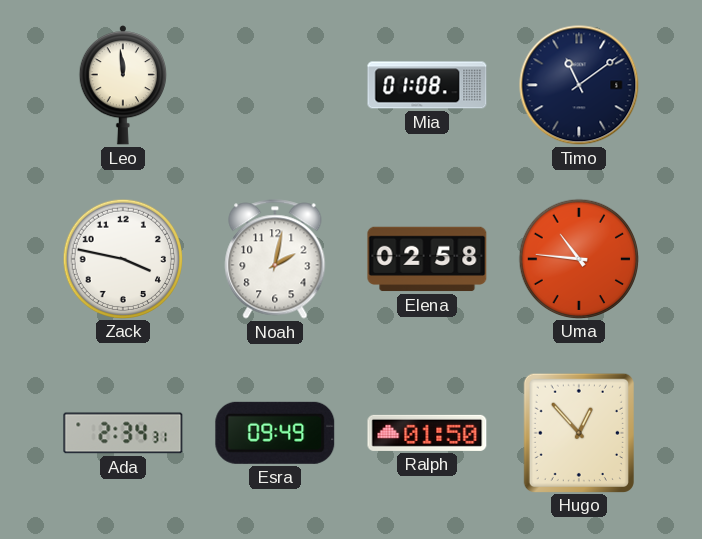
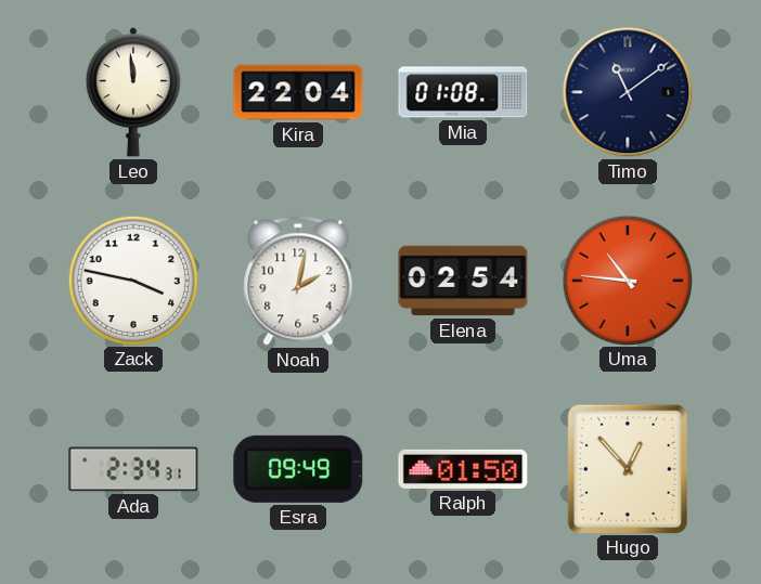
Kira: none -> 22:04
Elena: 02:58 -> 02:54
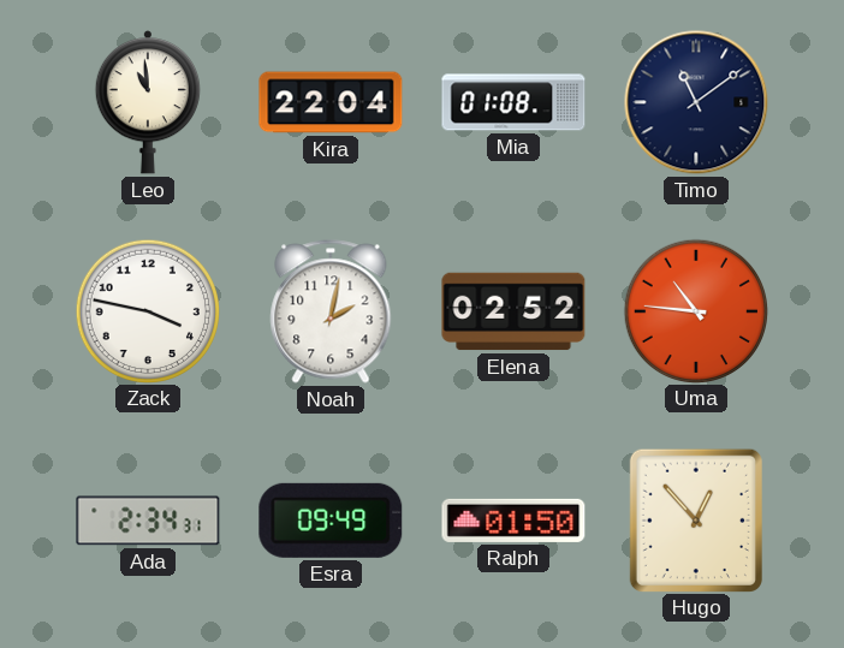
Leo: 11:59 -> 10:59
Elena: 02:54 -> 02:52
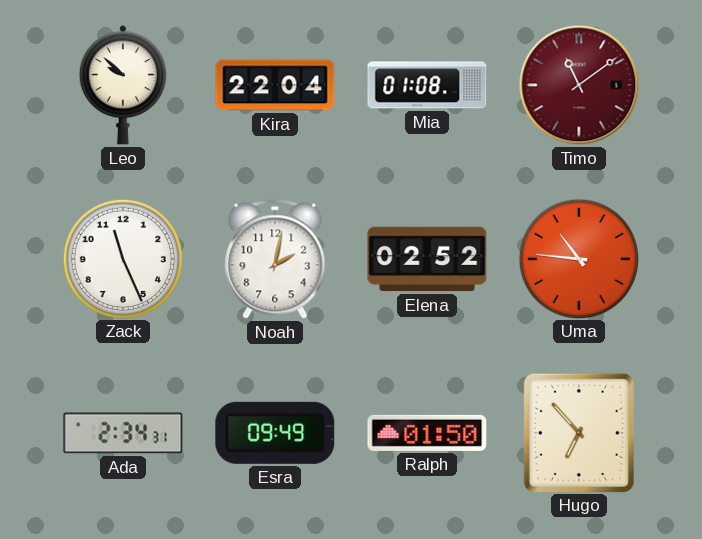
Leo: 10:59 -> 9:52
Timo dial: navy -> burgundy
Zack: 3:47 -> 11:26
Hugo: 12:53 -> 6:53
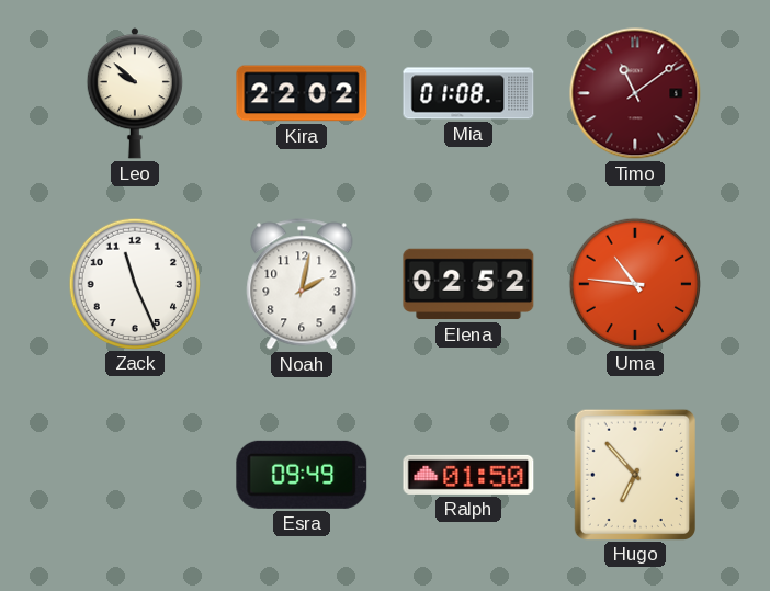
Kira: 22:04 -> 22:02
Ada: 2:34 -> none
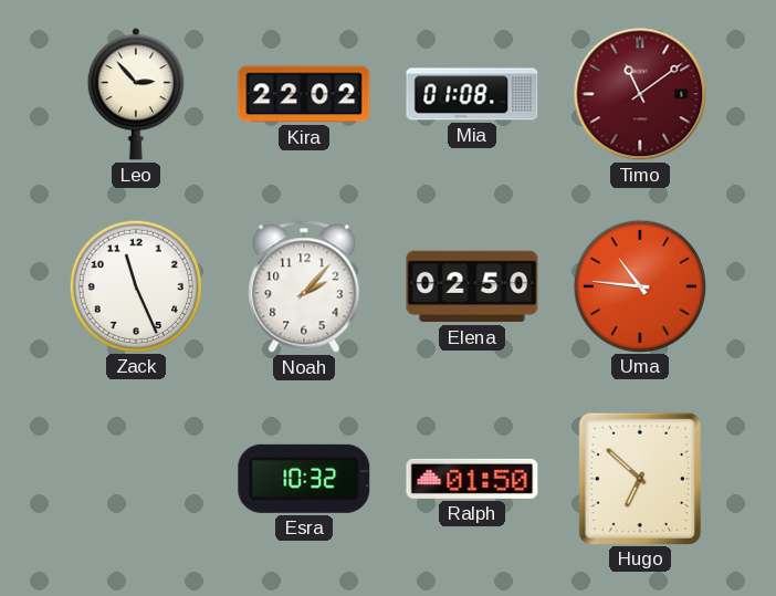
Leo: 9:52 -> 2:53
Noah: 2:02 -> 2:07
Elena: 02:52 -> 02:50
Esra: 09:49 -> 10:32
Hugo: 6:53 -> 6:52
